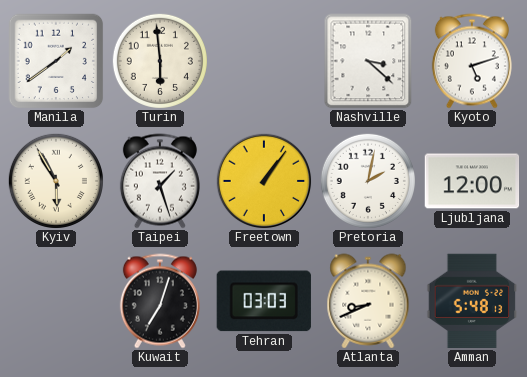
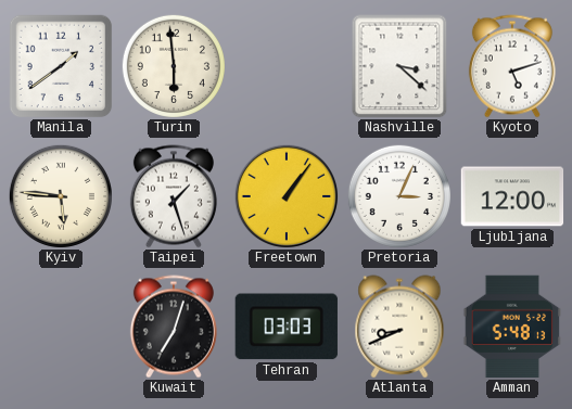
Kyiv: 5:55 -> 5:46
Pretoria: 2:02 -> 3:04
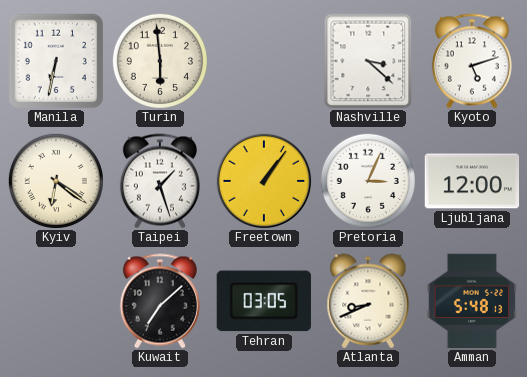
Manila: 1:39 -> 6:32
Kyiv: 5:46 -> 6:21
Kuwait: 7:03 -> 7:08
Tehran: 03:03 -> 03:05
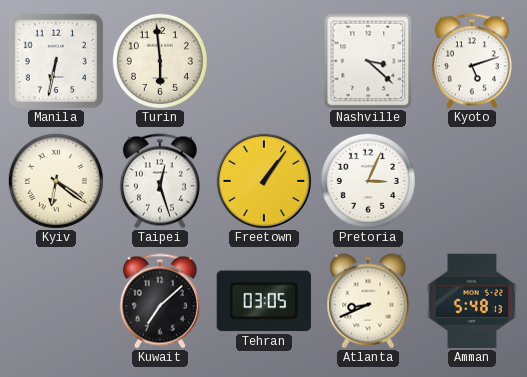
Taipei: 1:27 -> 12:27
Ljubljana: 12:00 -> none
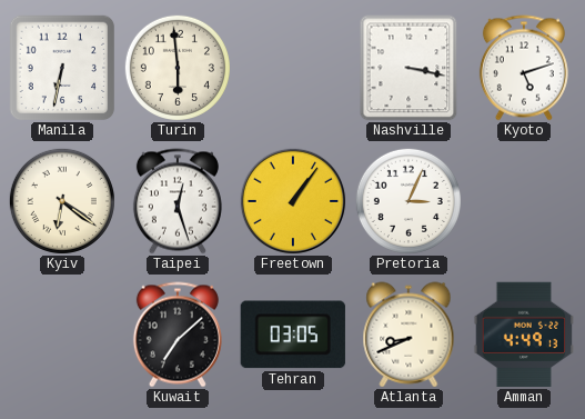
Nashville: 3:22 -> 3:17
Amman: 5:48 -> 4:49
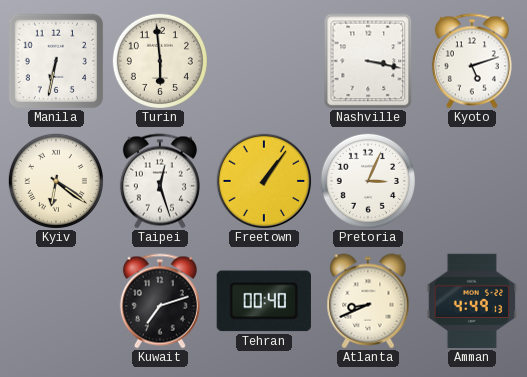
Kuwait: 7:08 -> 7:12
Tehran: 03:05 -> 00:40
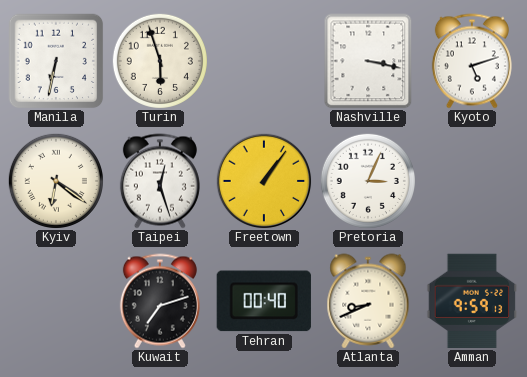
Turin: 5:59 -> 5:57
Amman: 4:49 -> 9:59
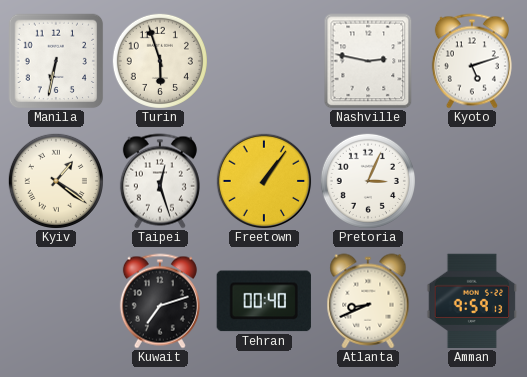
Nashville: 3:17 -> 2:47
Kyiv: 6:21 -> 1:21
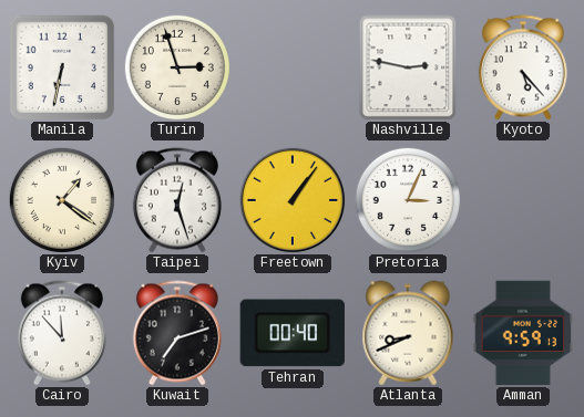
Turin: 5:57 -> 2:57
Kyoto: 5:12 -> 5:23
Cairo: none -> 11:53
